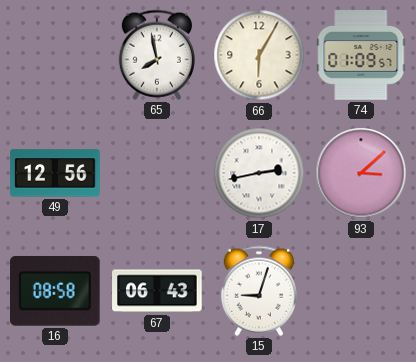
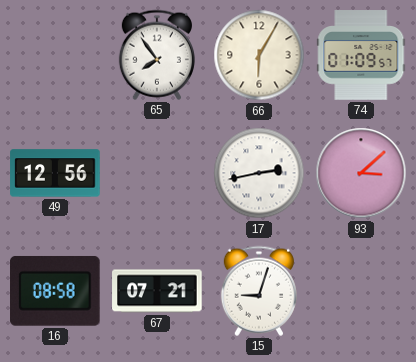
65: 7:58 -> 7:54
67: 06:43 -> 07:21
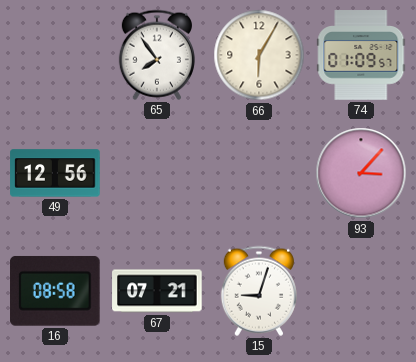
17: 2:43 -> none
93: 3:08 -> 3:07
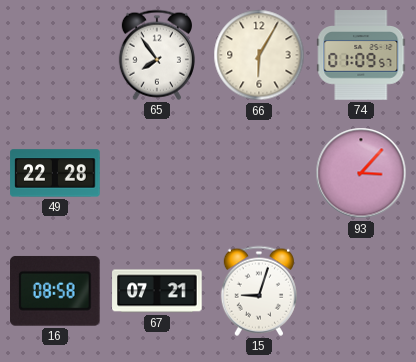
49: 12:56 -> 22:28
